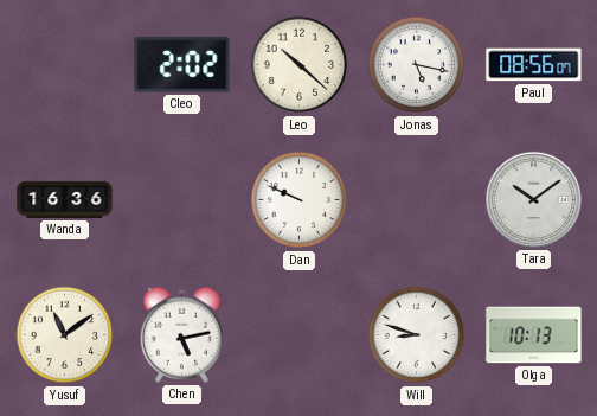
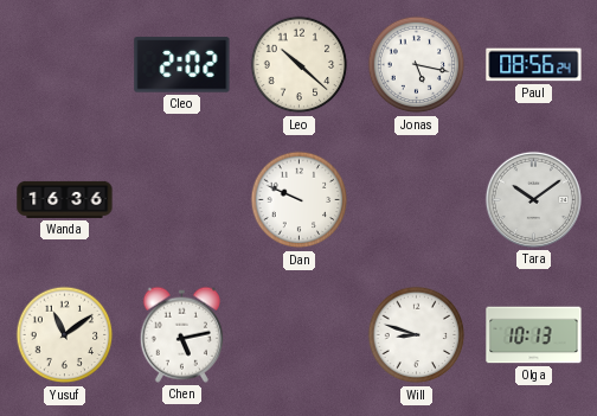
Paul: 08:56:07 -> 08:56:24
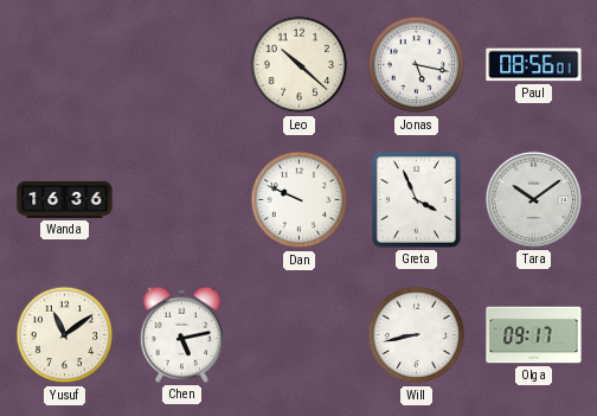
Cleo: 2:02 -> none
Paul: 08:56:24 -> 08:56:01
Greta: none -> 3:56
Will: 8:48 -> 8:43
Olga: 10:13 -> 09:17
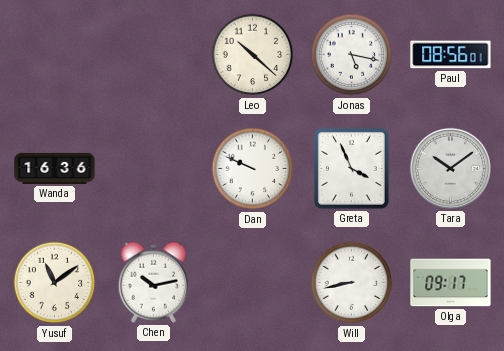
Chen: 5:13 -> 10:13
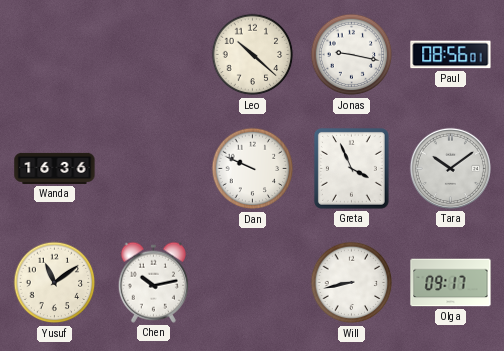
Jonas: 5:17 -> 9:17
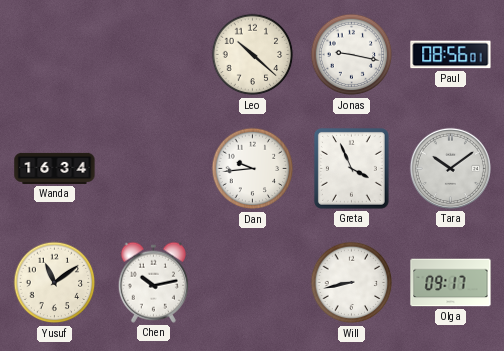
Wanda: 16:36 -> 16:34
Dan: 9:49 -> 9:44
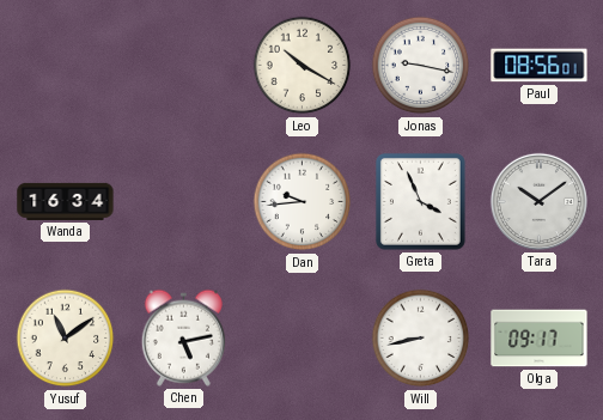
Leo: 10:22 -> 10:20
Chen: 10:13 -> 5:13
